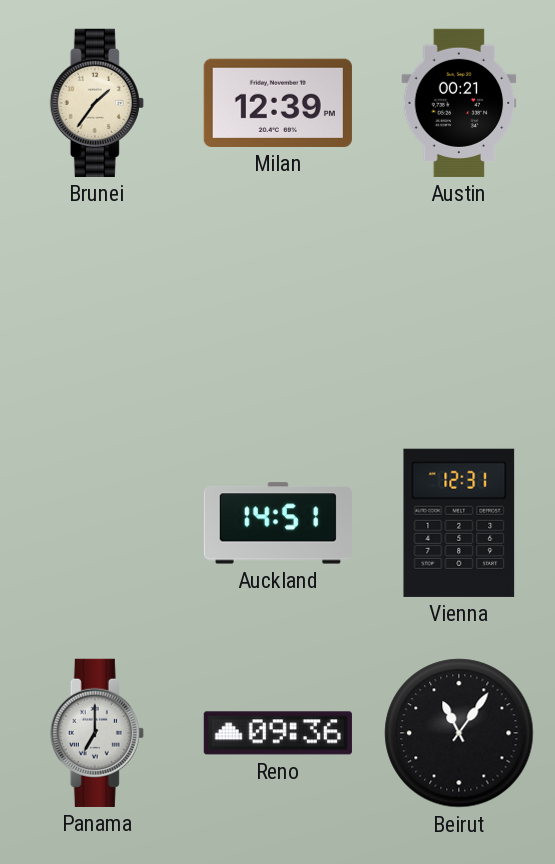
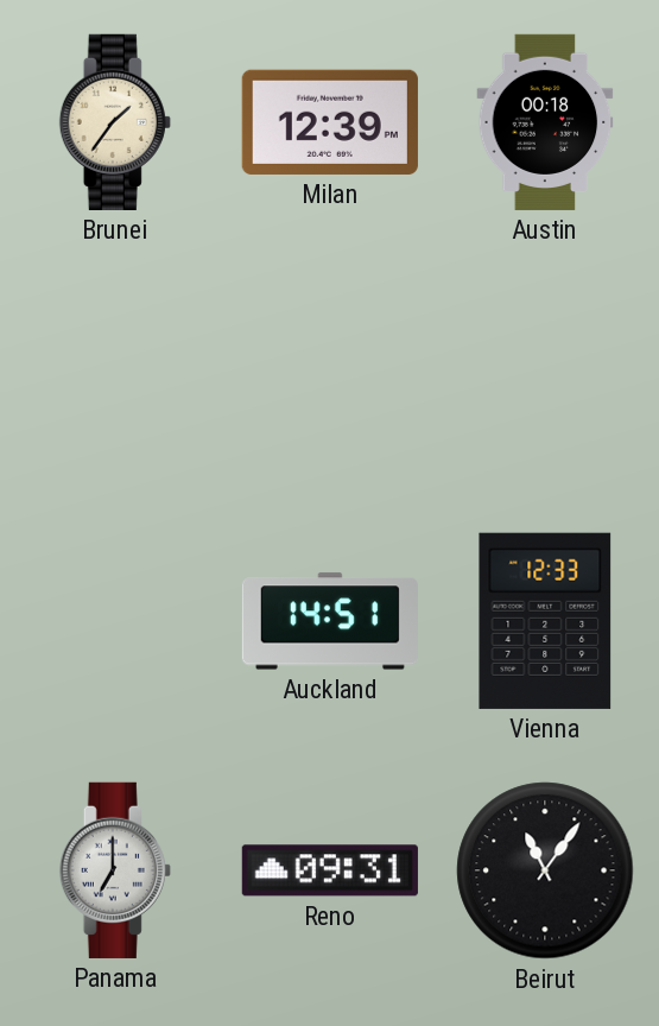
Austin: 00:21 -> 00:18
Vienna: 12:31 -> 12:33
Reno: 09:36 -> 09:31
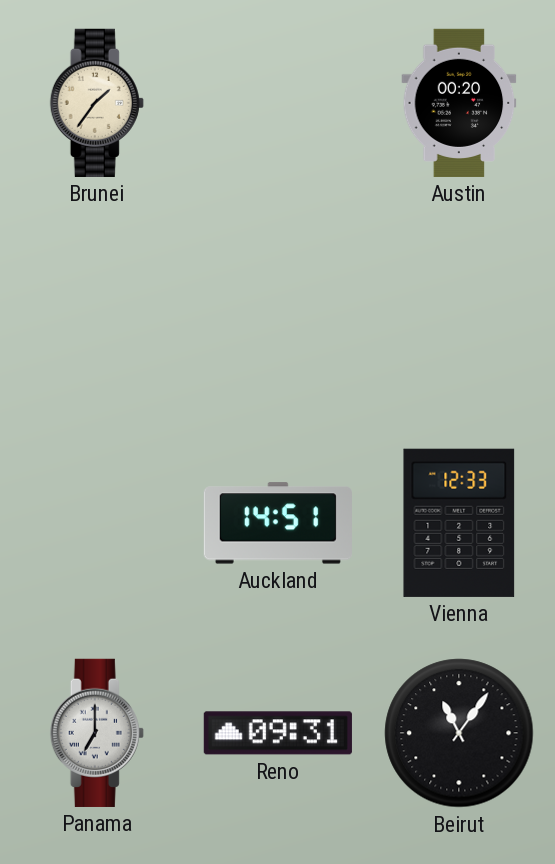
Milan: 12:39 -> none
Austin: 00:18 -> 00:20
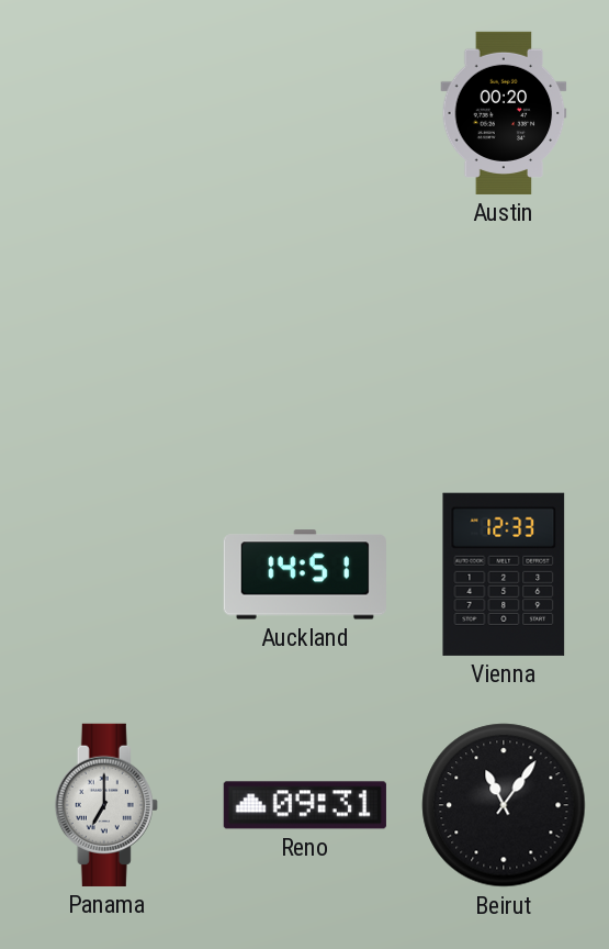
Brunei: 1:36 -> none
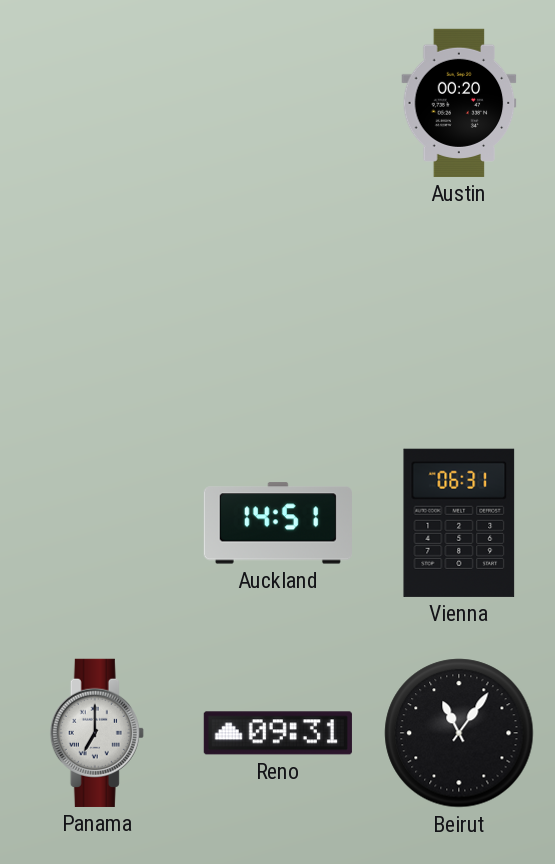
Vienna: 12:33 -> 06:31
